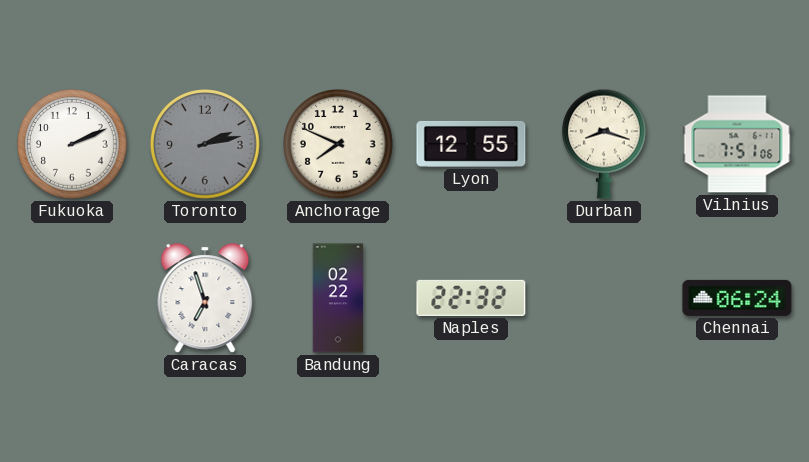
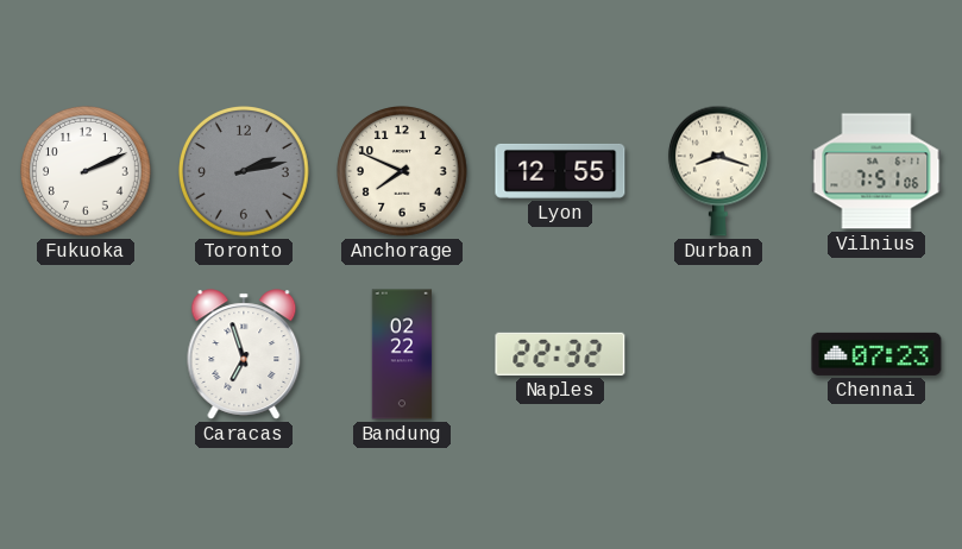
Chennai: 06:24 -> 07:23
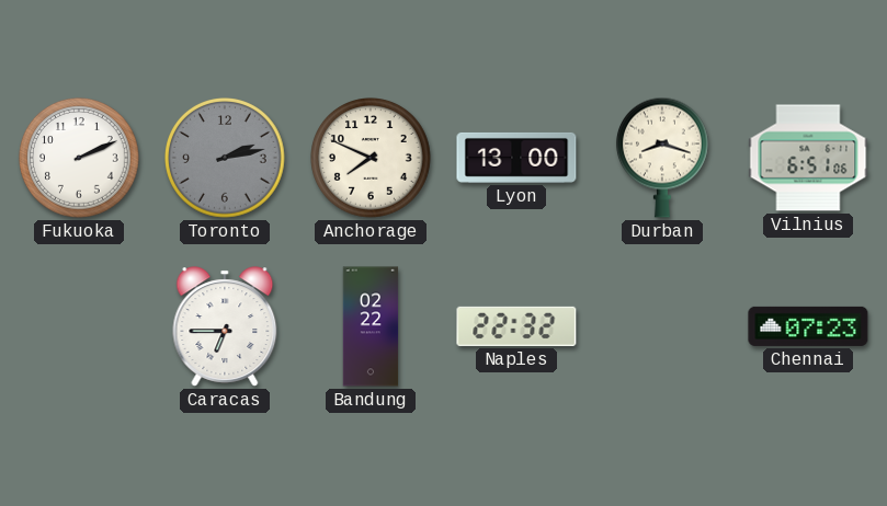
Lyon: 12:55 -> 13:00
Vilnius: 7:51 -> 6:51
Caracas: 6:57 -> 6:45
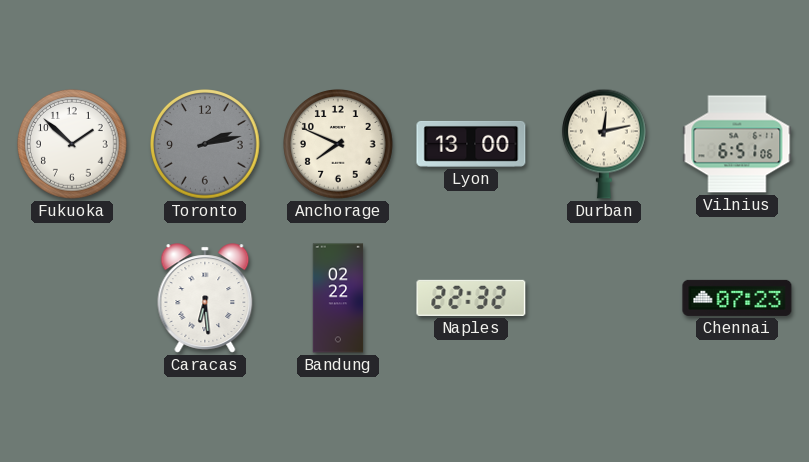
Fukuoka: 2:11 -> 1:52
Durban: 8:18 -> 12:13
Caracas: 6:45 -> 6:29
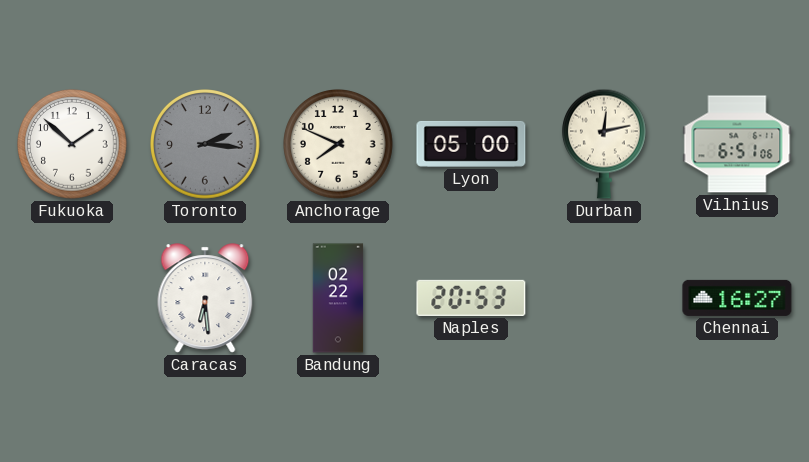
Toronto: 2:13 -> 2:16
Lyon: 13:00 -> 05:00
Naples: 22:32 -> 20:53
Chennai: 07:23 -> 16:27
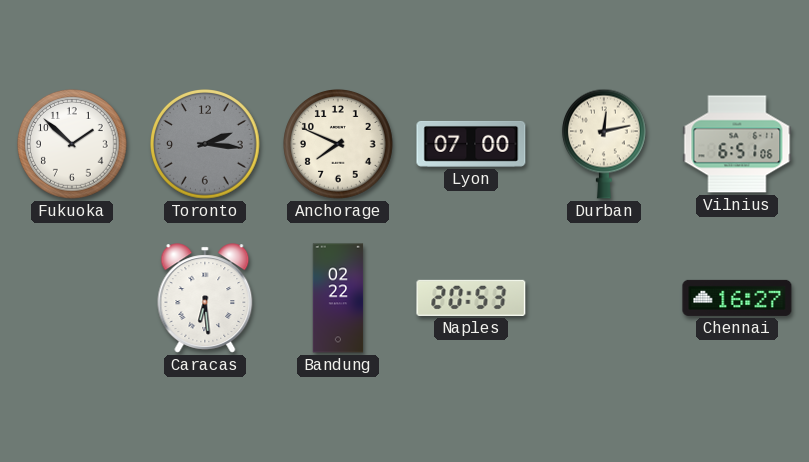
Lyon: 05:00 -> 07:00
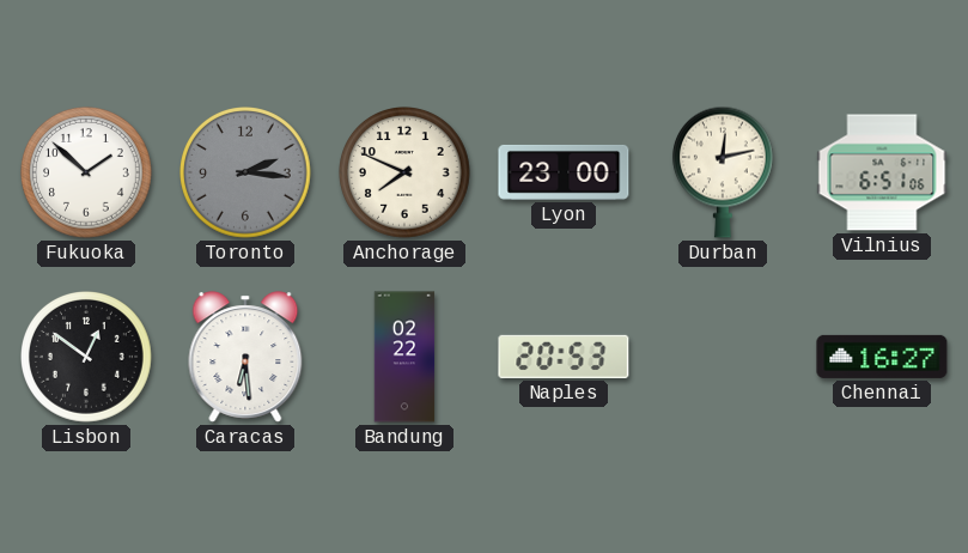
Lyon: 07:00 -> 23:00
Lisbon: none -> 12:51
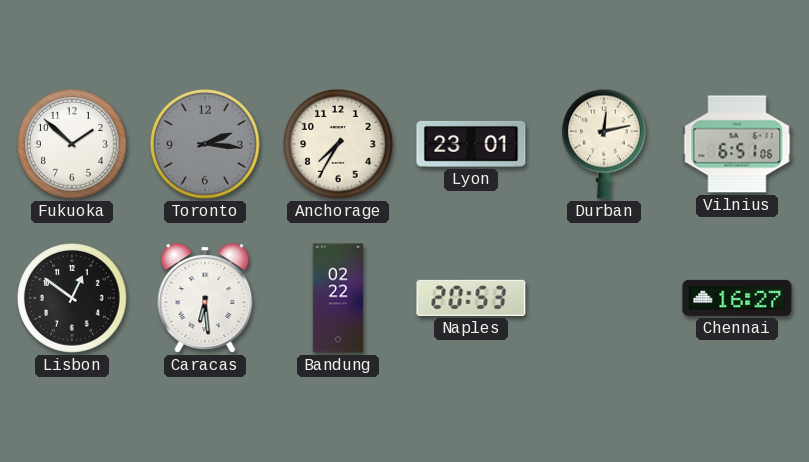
Anchorage: 7:49 -> 7:35
Lyon: 23:00 -> 23:01
